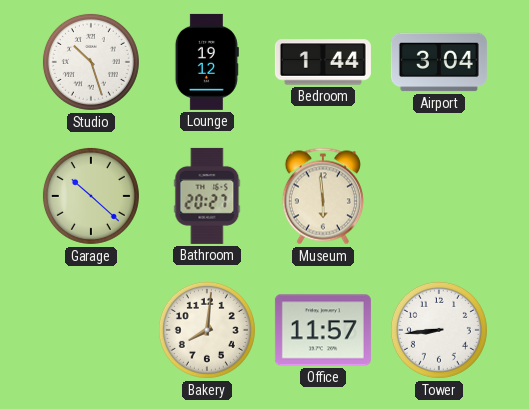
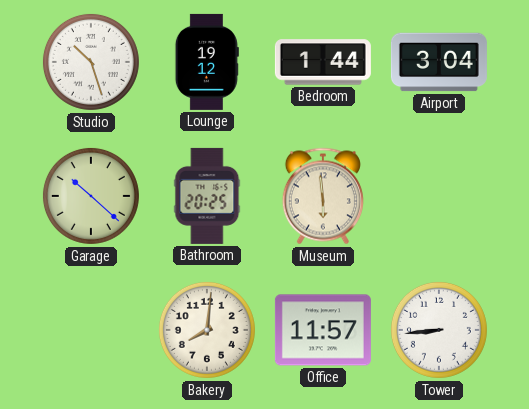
Bathroom: 20:27 -> 20:25
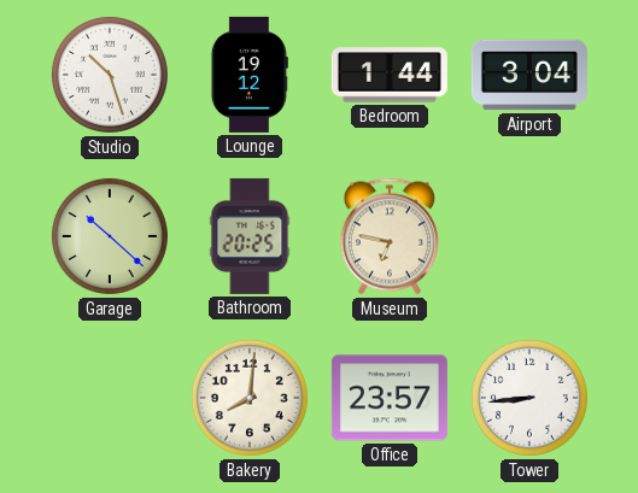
Museum: 5:59 -> 6:47
Office: 11:57 -> 23:57
